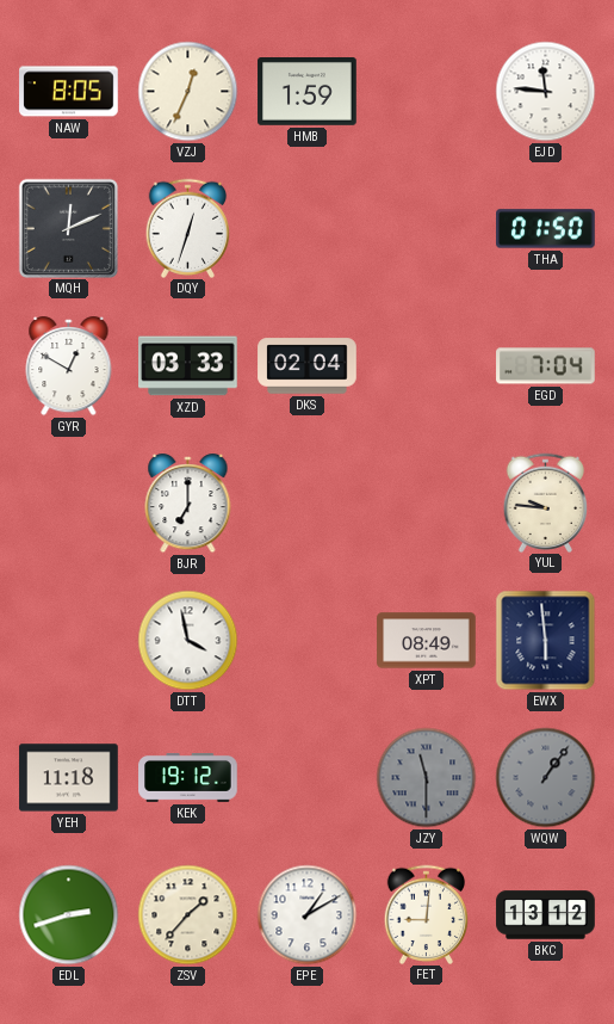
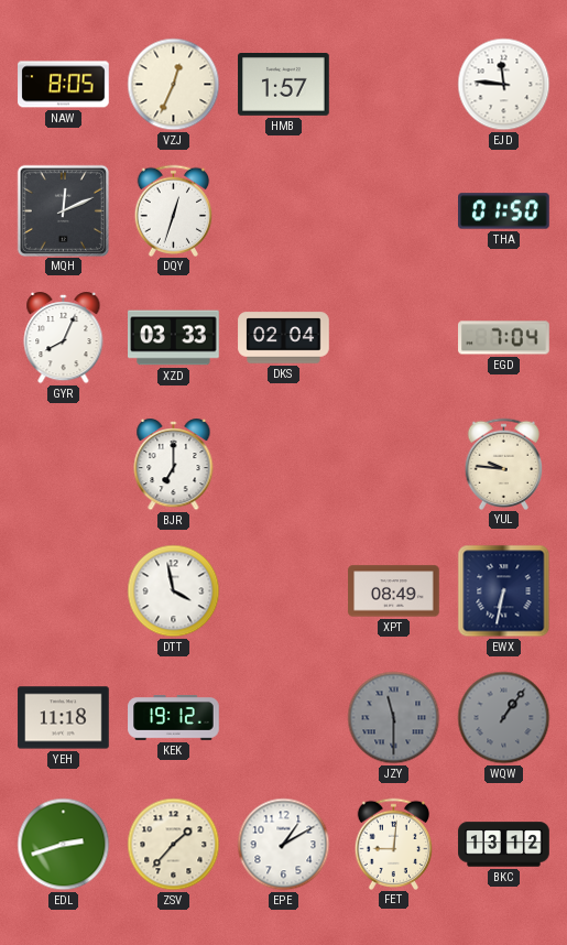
HMB: 1:59 -> 1:57
GYR: 12:50 -> 8:04
EWX: 5:59 -> 6:32
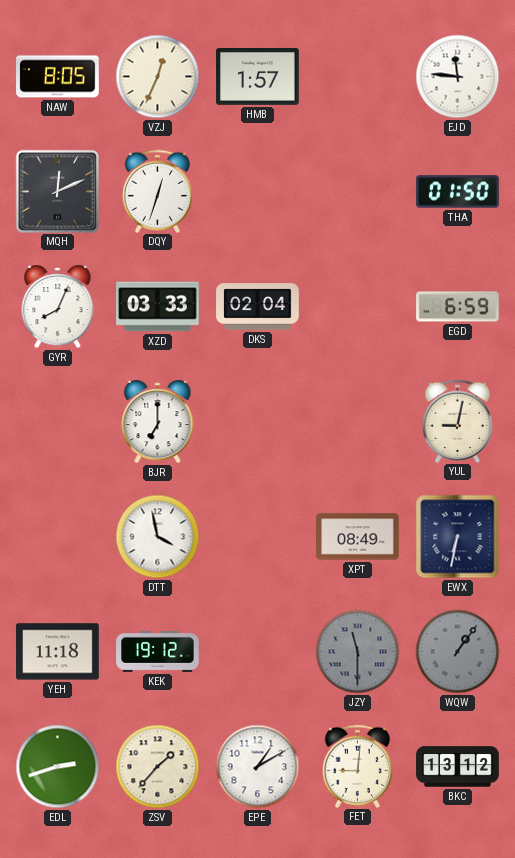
EGD: 7:04 -> 6:59
YUL: 9:46 -> 9:02
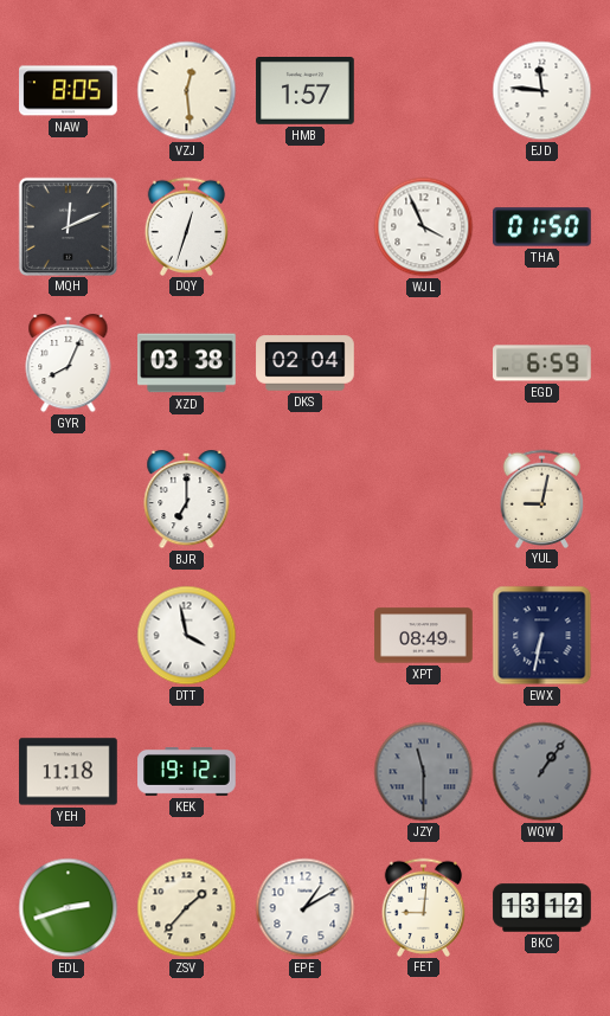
VZJ: 12:34 -> 12:29
WJL: none -> 3:56
XZD: 03:33 -> 03:38
